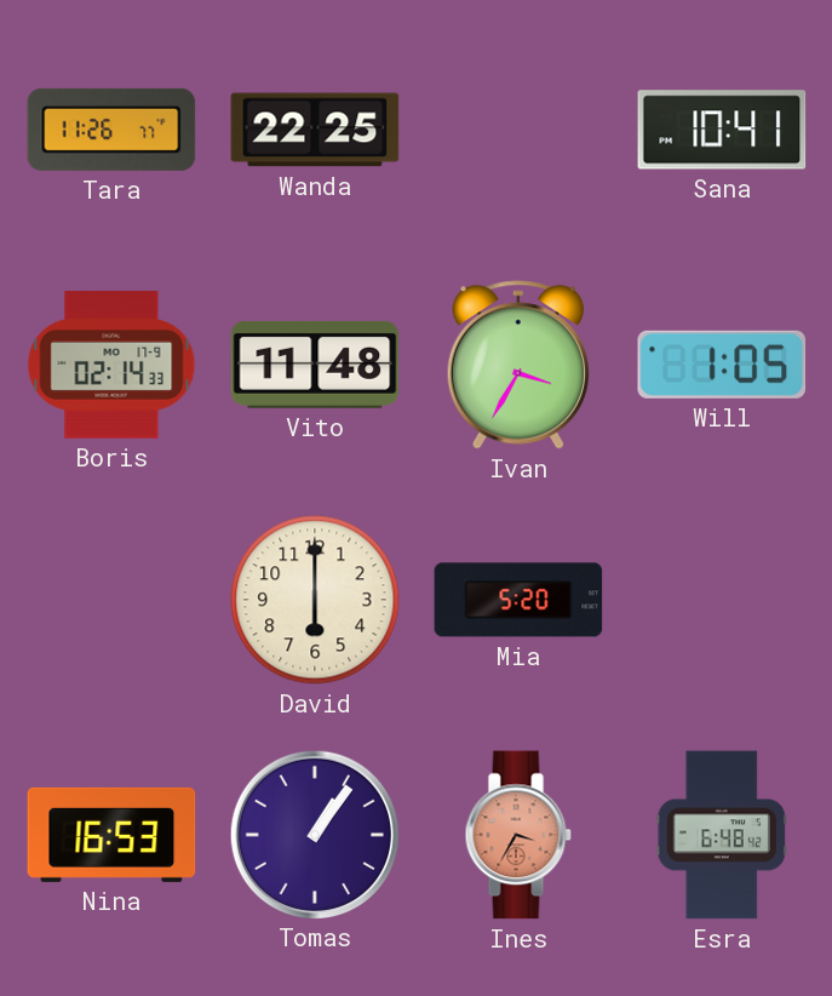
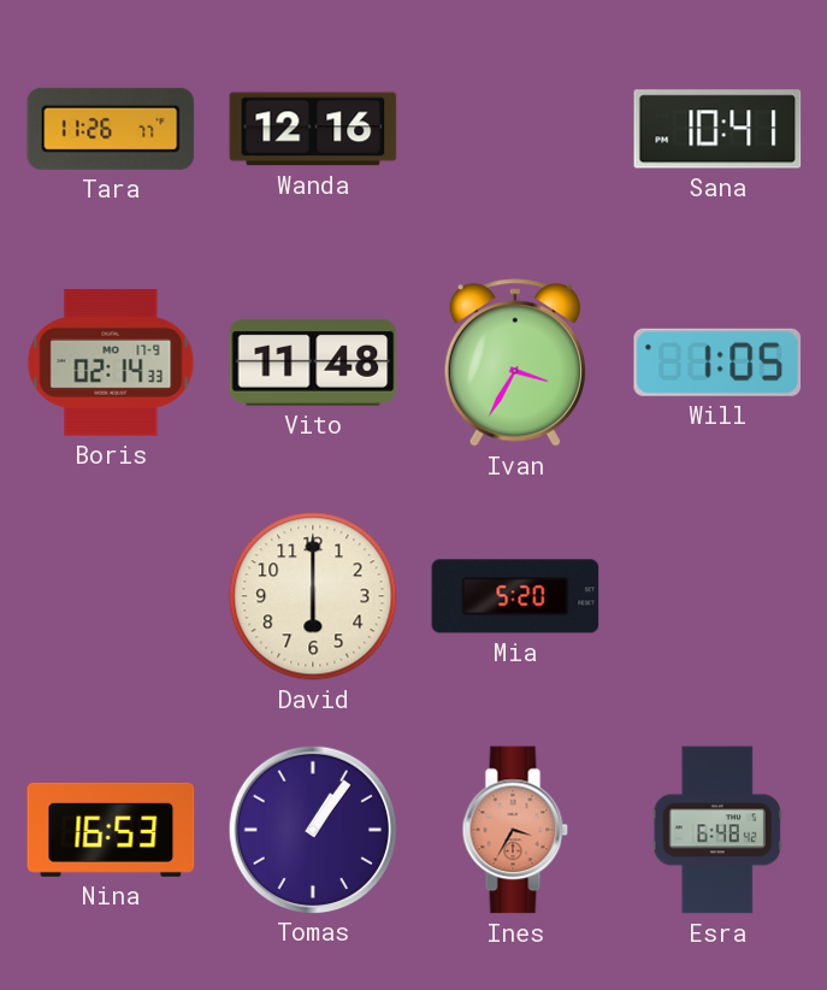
Wanda: 22:25 -> 12:16
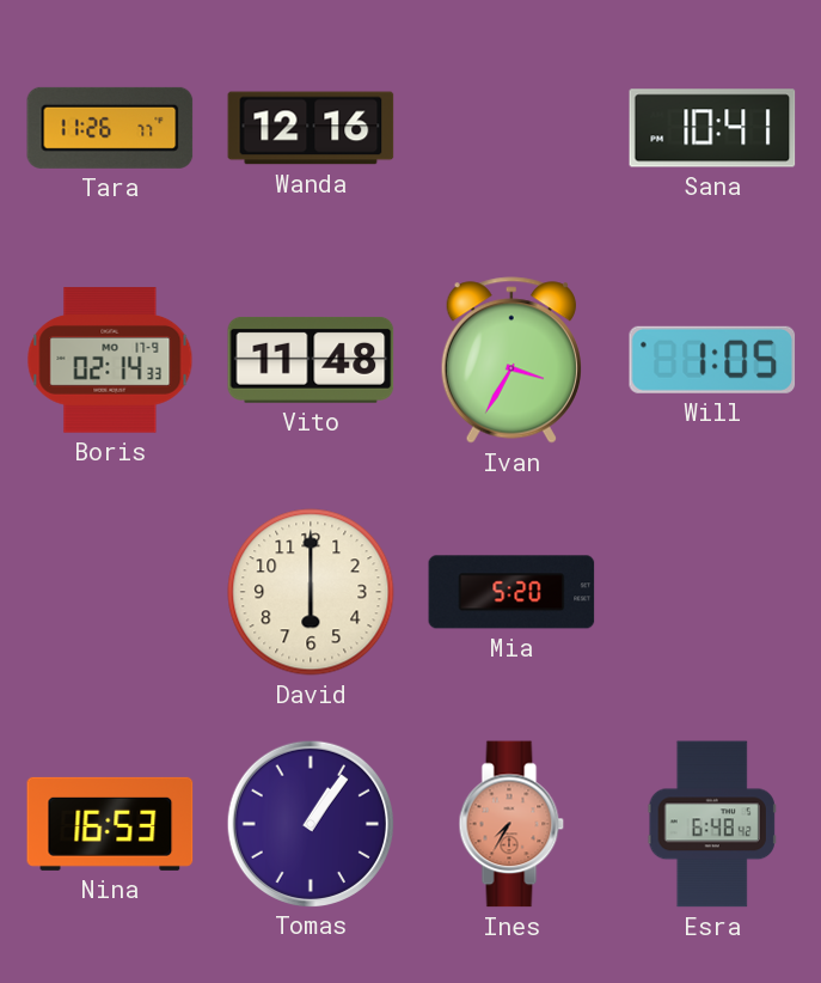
Ines: 3:35 -> 7:35
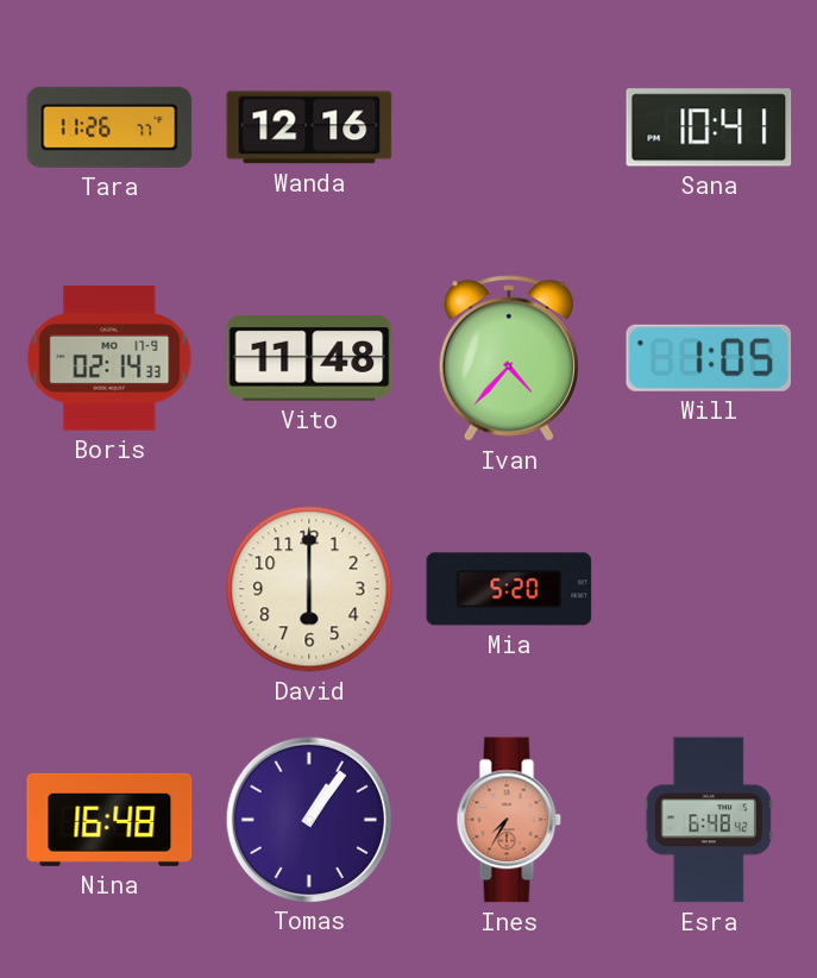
Ivan: 3:35 -> 4:37
Nina: 16:53 -> 16:48
